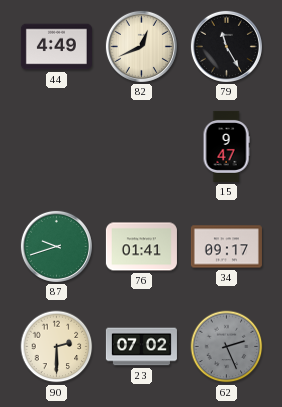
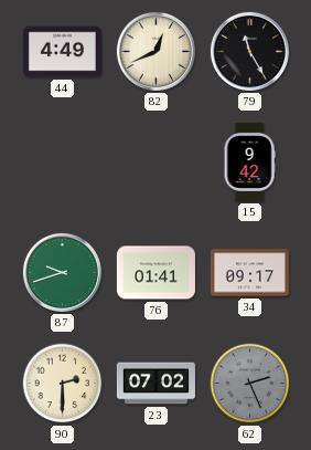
15: 9:47 -> 9:42
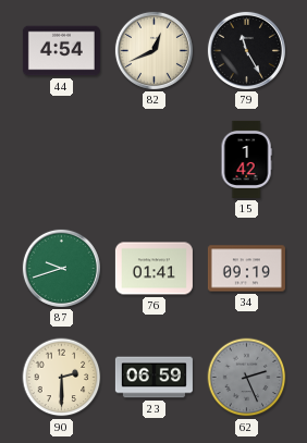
44: 4:49 -> 4:54
15: 9:42 -> 1:42
34: 09:17 -> 09:19
23: 07:02 -> 06:59
